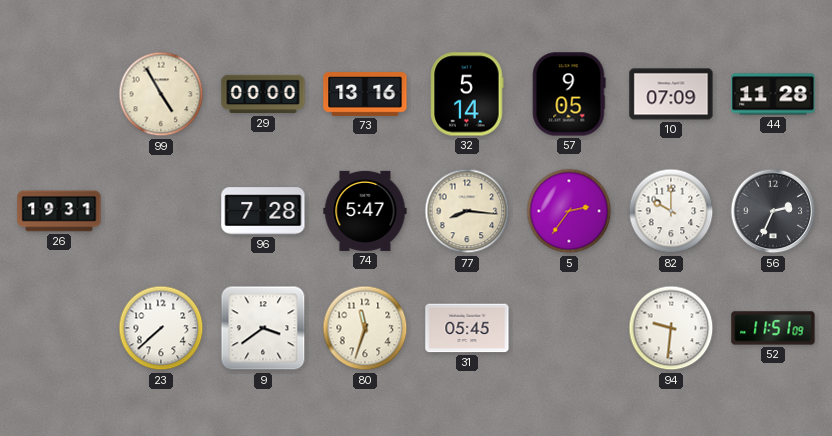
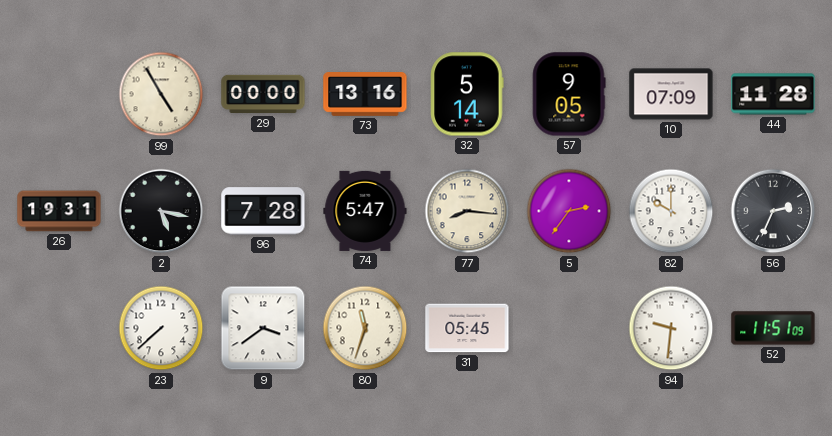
2: none -> 5:17
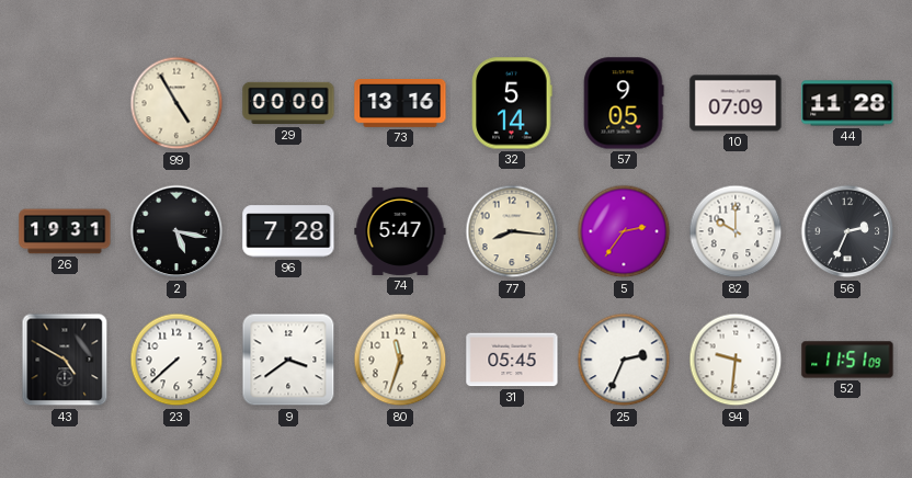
43: none -> 4:50
25: none -> 2:34
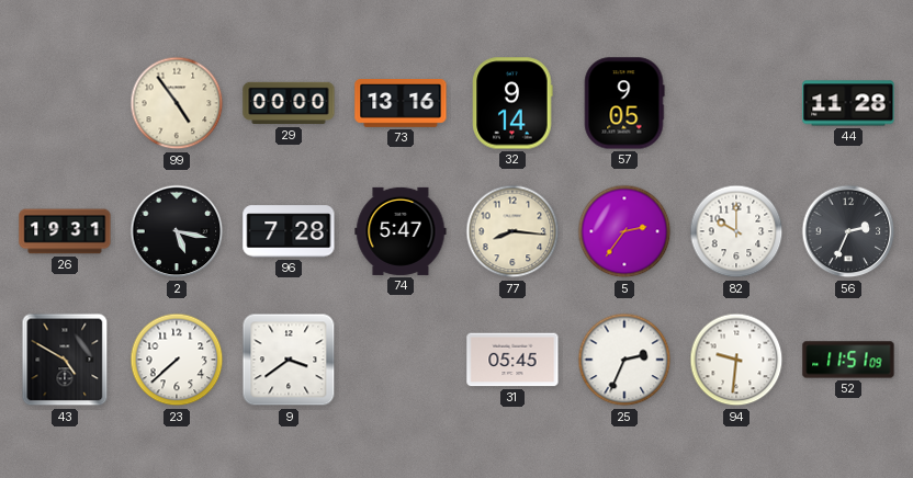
99: 4:55 -> 4:54
32: 5:14 -> 9:14
10: 07:09 -> none
80: 11:33 -> none
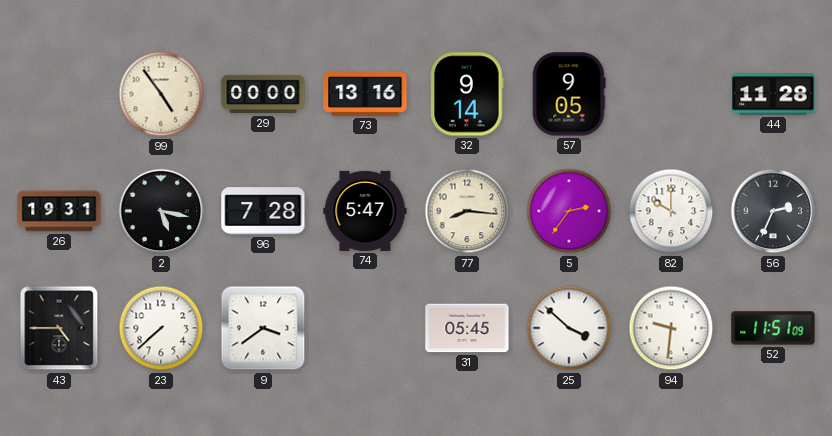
43: 4:50 -> 4:45
25: 2:34 -> 3:52
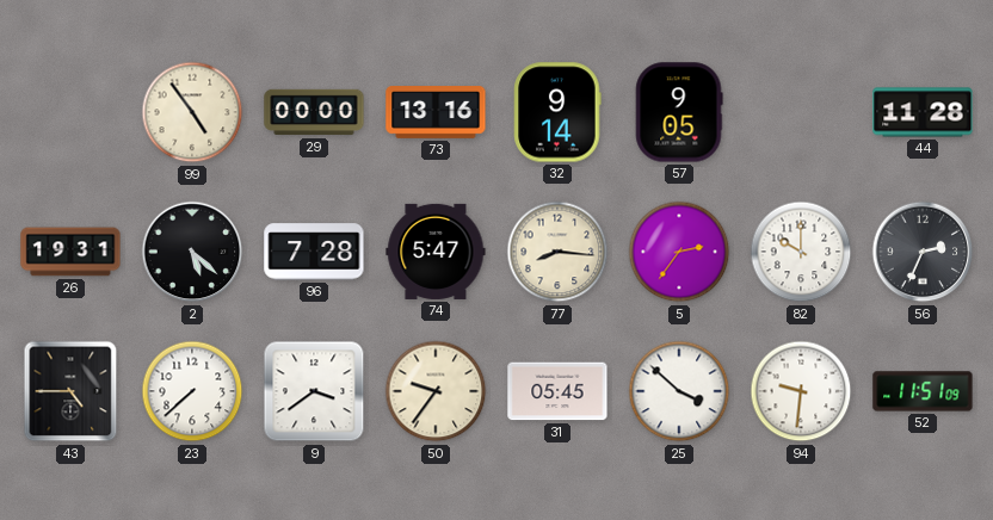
2: 5:17 -> 5:22
50: none -> 9:36
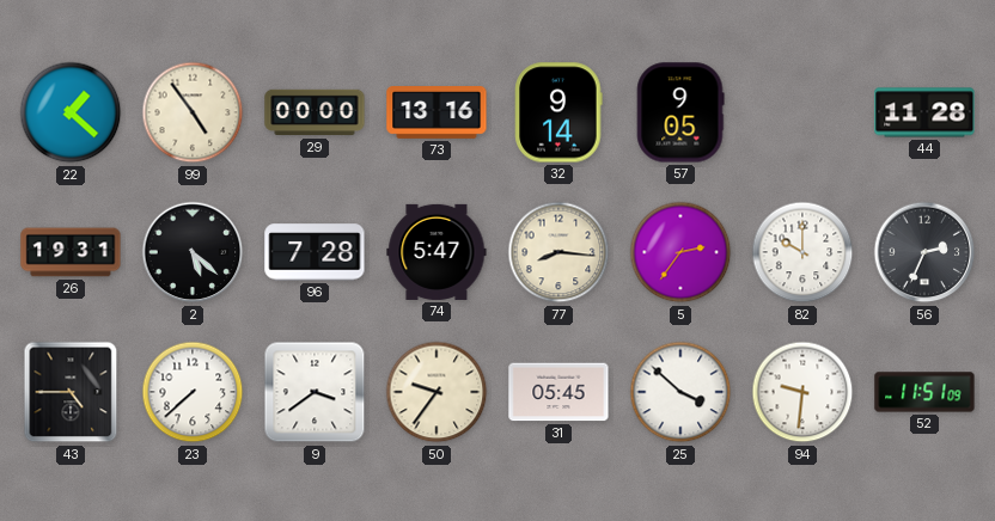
22: none -> 1:22
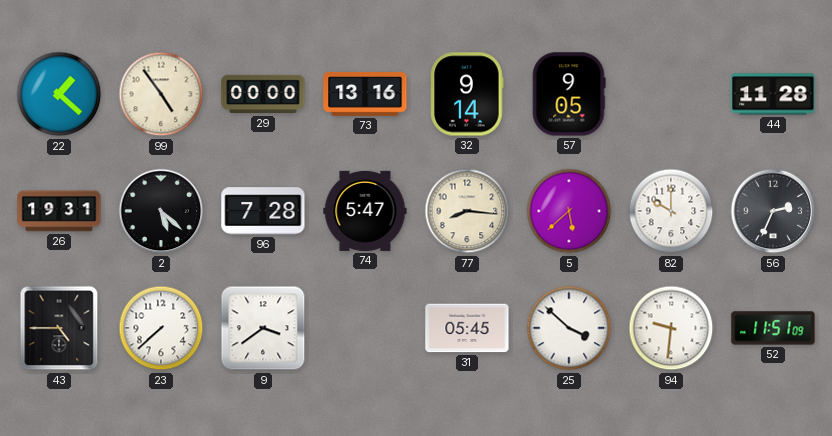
5: 2:36 -> 5:38
50: 9:36 -> none
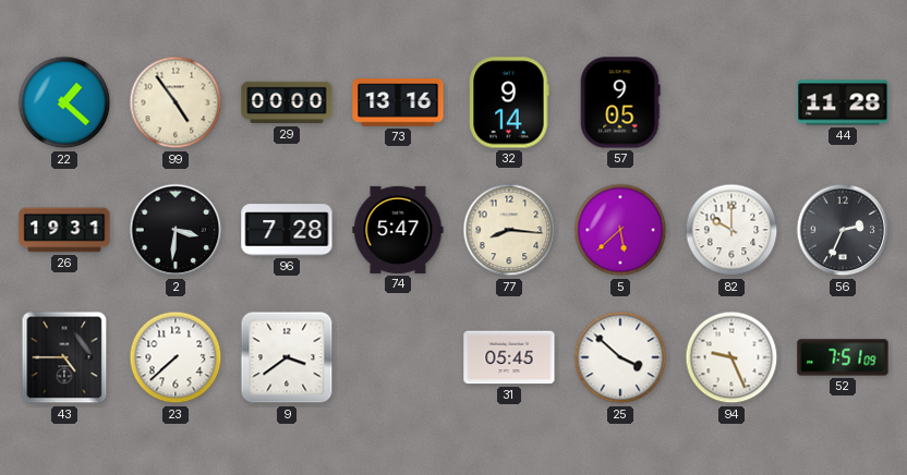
2: 5:22 -> 3:31
94: 9:31 -> 9:26
52: 11:51 -> 7:51
